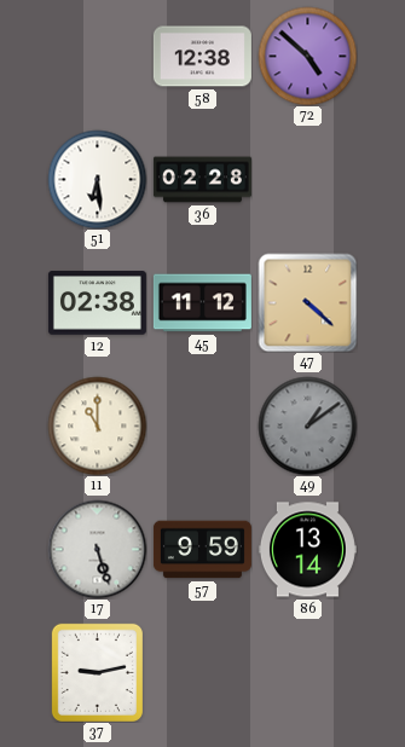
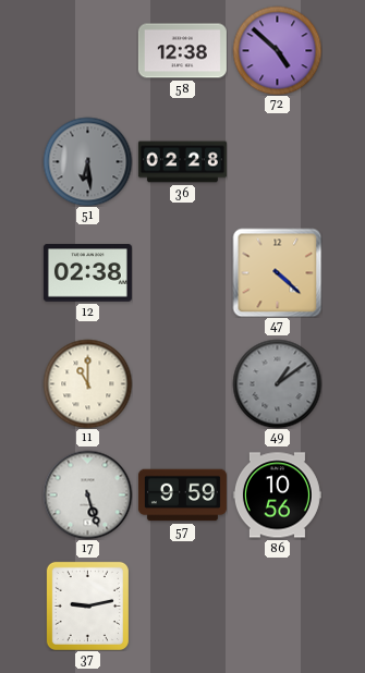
51 dial: white -> grey
45: 11:12 -> none
86: 13:14 -> 10:56
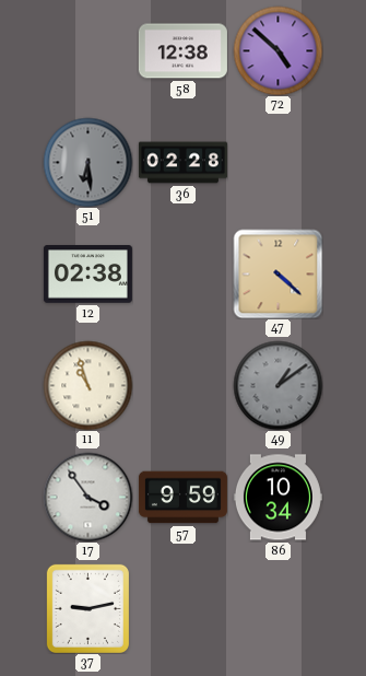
11: 11:00 -> 10:57
17: 5:27 -> 3:54
86: 10:56 -> 10:34
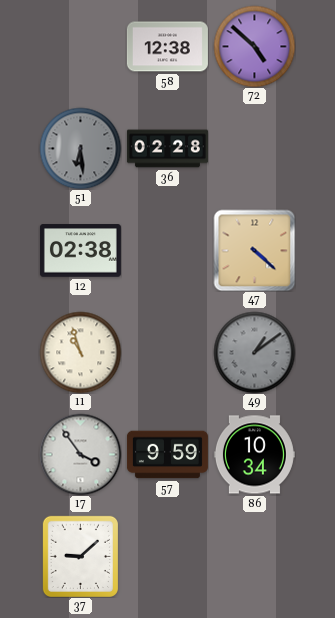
37: 9:13 -> 9:08
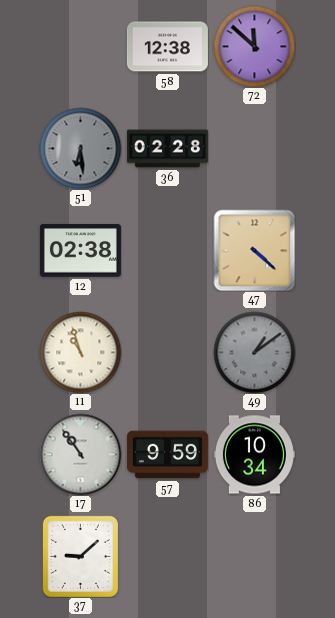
72: 4:52 -> 11:52
17: 3:54 -> 10:54
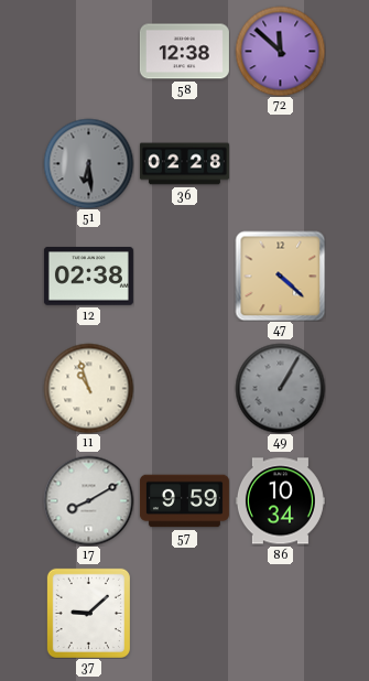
49: 1:09 -> 1:05
17: 10:54 -> 8:10
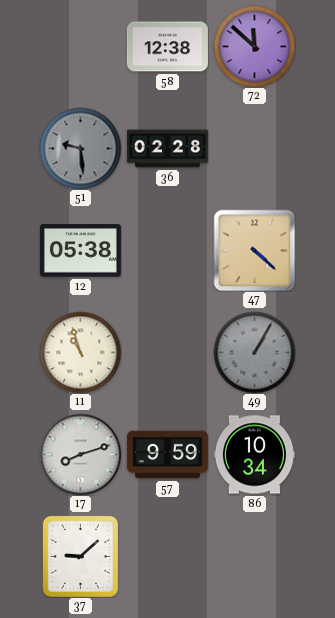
51: 6:29 -> 9:29
12: 02:38 -> 05:38
17: 8:10 -> 8:12
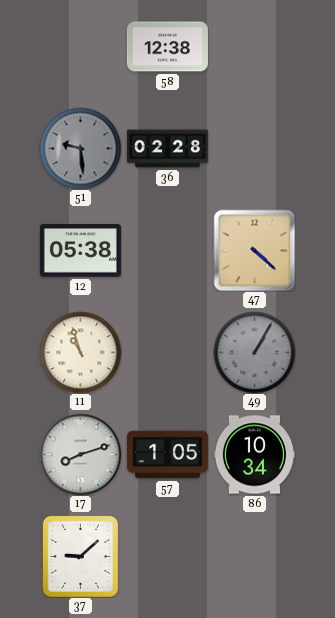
72: 11:52 -> none
57: 9:59 -> 1:05
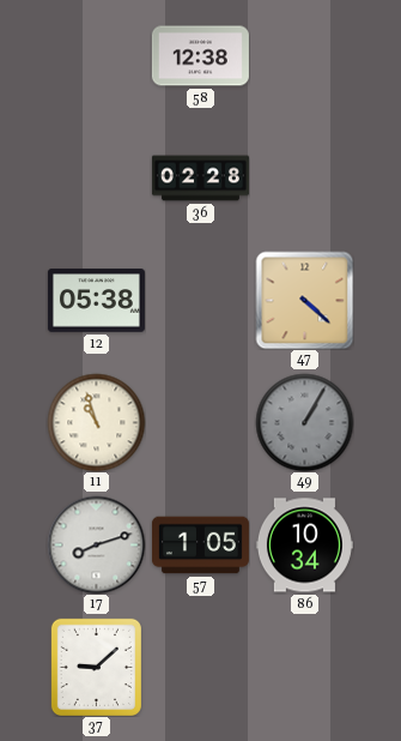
51: 9:29 -> none
